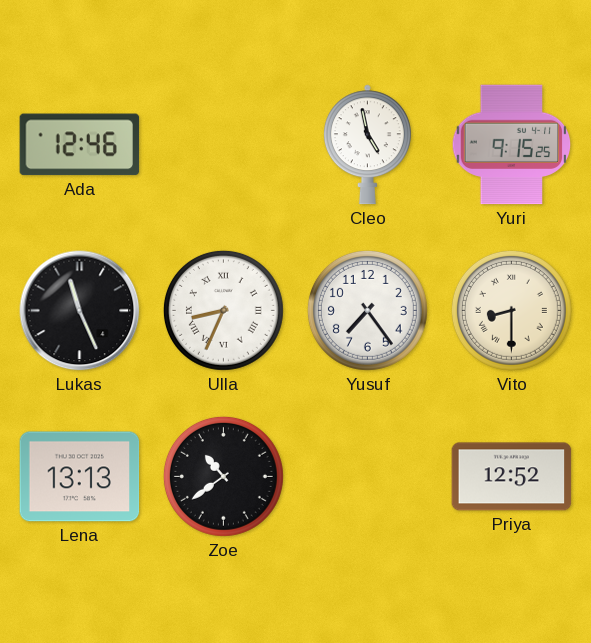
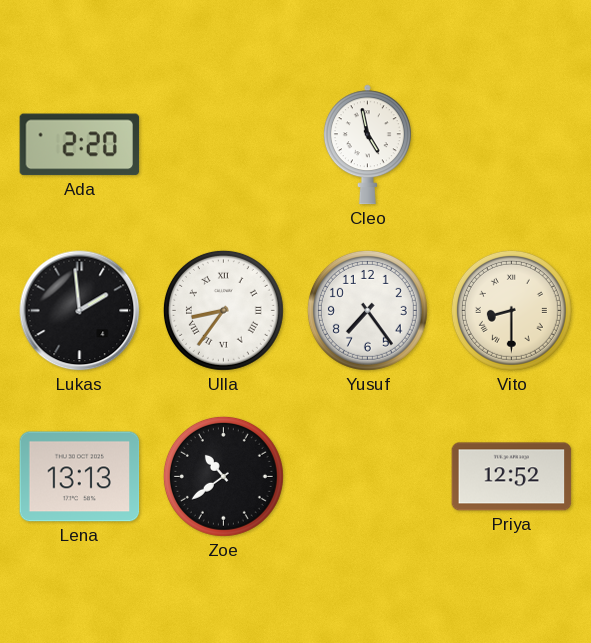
Ada: 12:46 -> 2:20
Yuri: 9:15 -> none
Lukas: 11:26 -> 1:59
Ulla: 8:34 -> 8:36
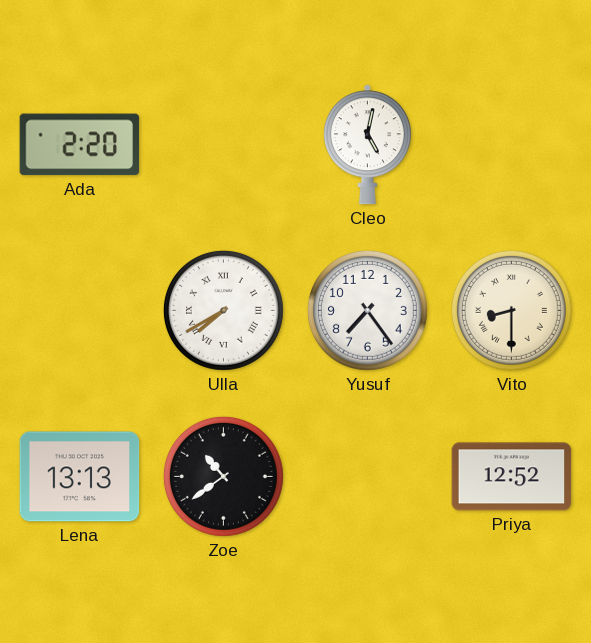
Cleo: 4:58 -> 5:02
Lukas: 1:59 -> none
Ulla: 8:36 -> 7:40
